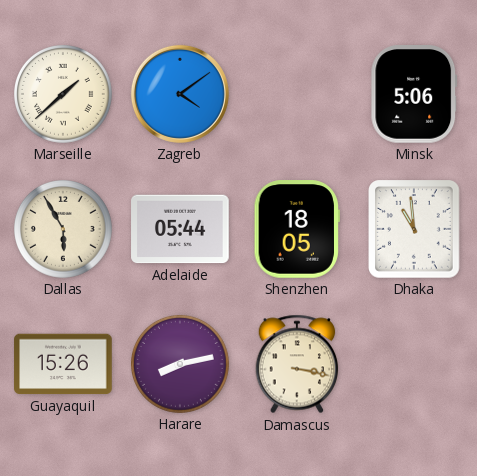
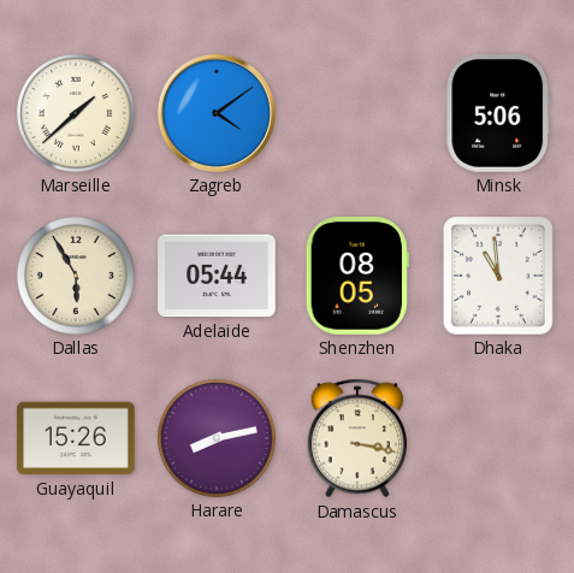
Shenzhen: 18:05 -> 08:05
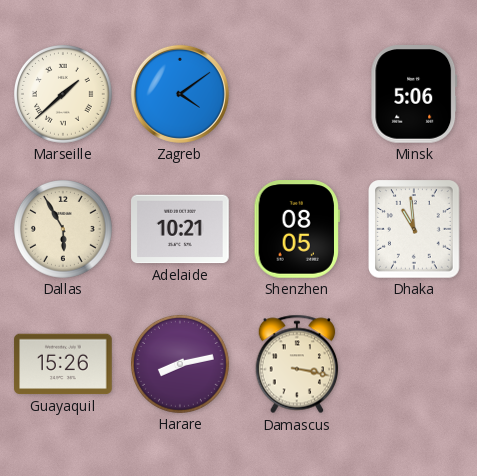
Adelaide: 05:44 -> 10:21
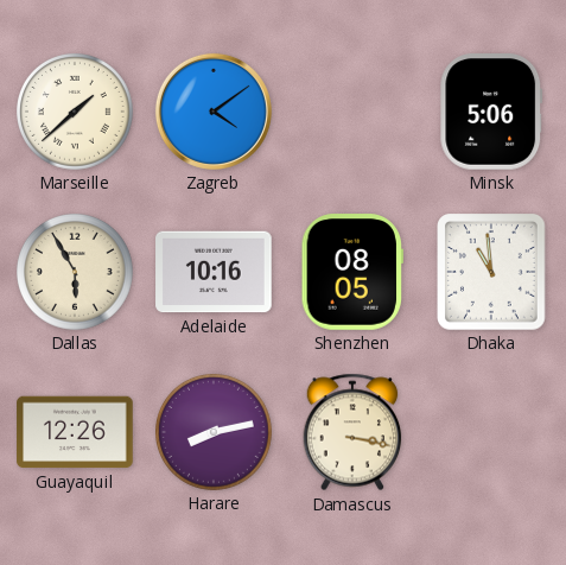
Adelaide: 10:21 -> 10:16
Guayaquil: 15:26 -> 12:26
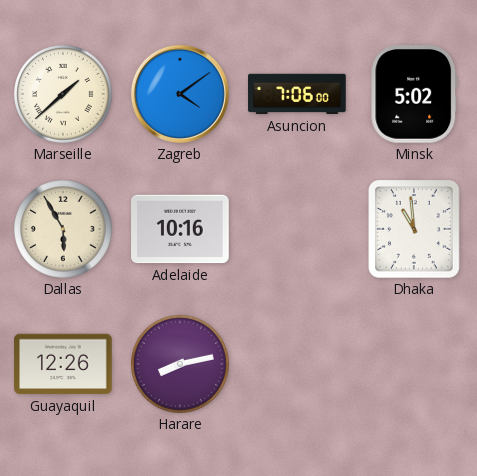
Asuncion: none -> 7:06
Minsk: 5:06 -> 5:02
Shenzhen: 08:05 -> none
Damascus: 3:17 -> none
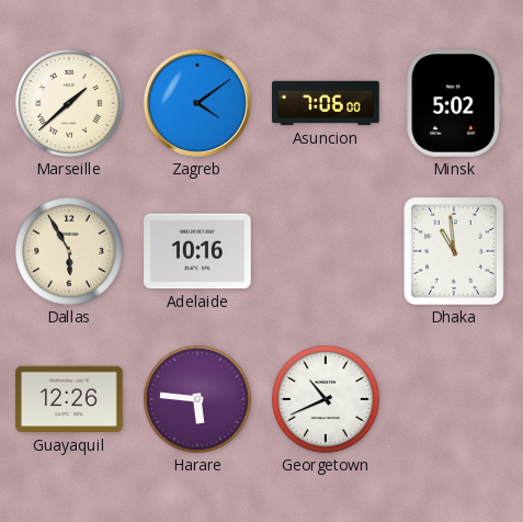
Harare: 8:13 -> 5:46
Georgetown: none -> 10:41
